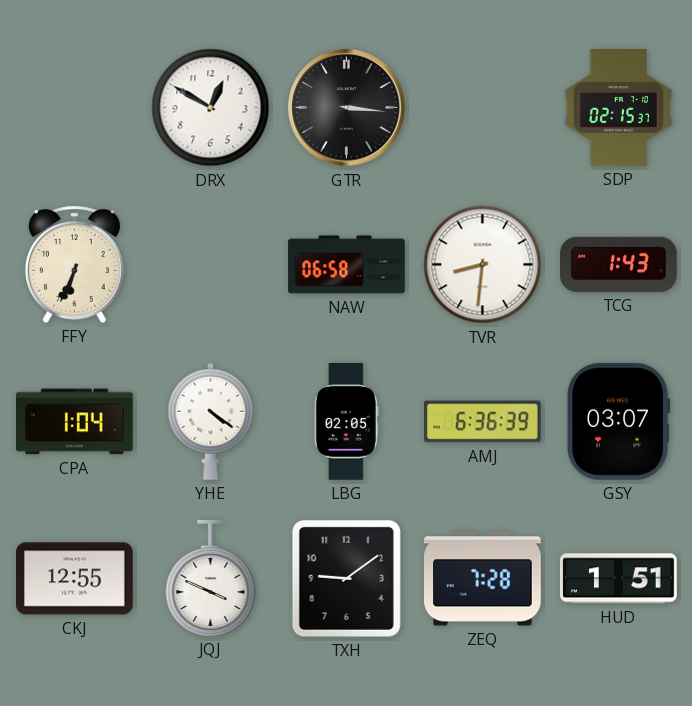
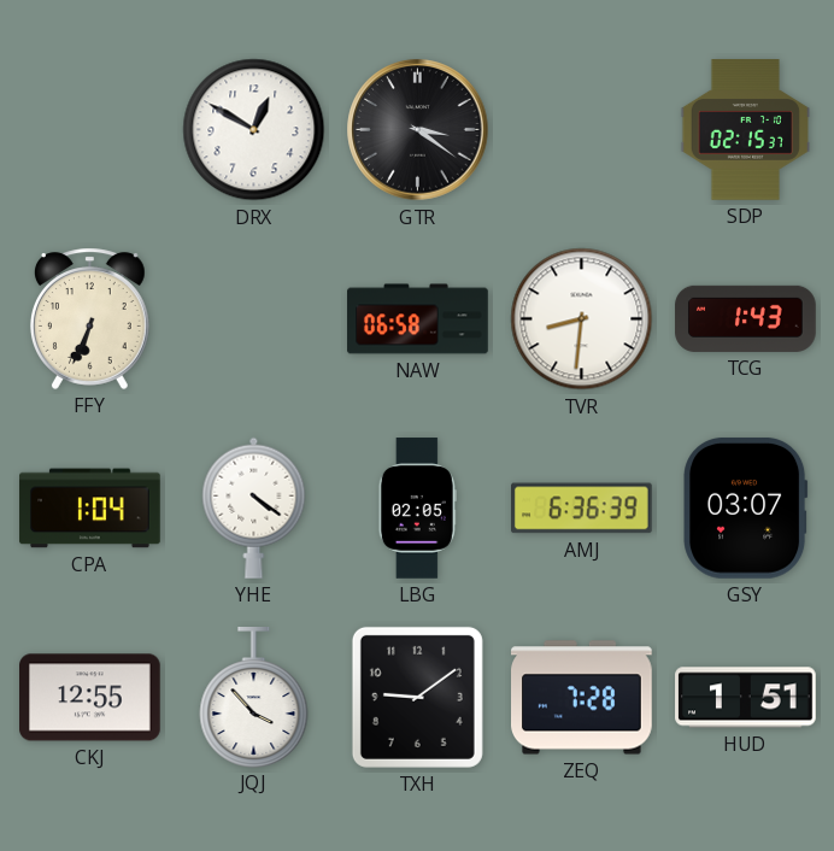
GTR: 3:16 -> 3:21
JQJ: 3:49 -> 3:53
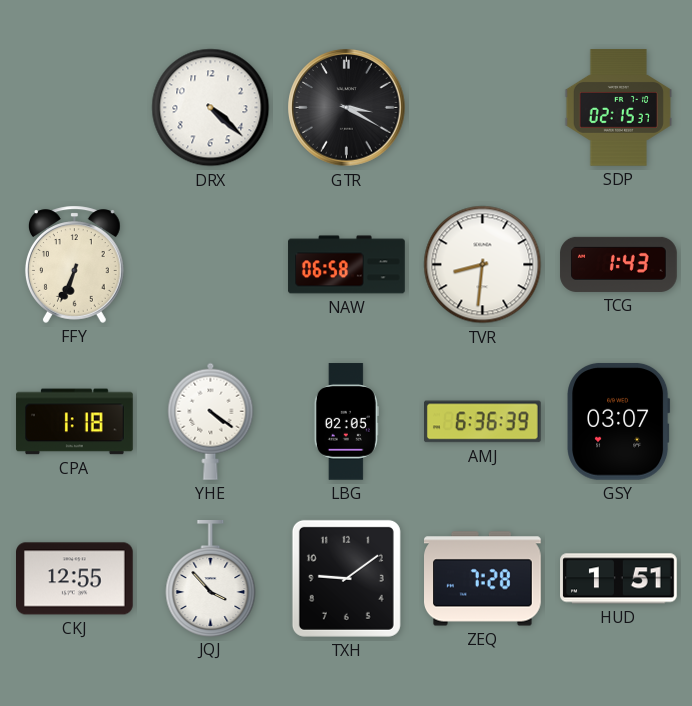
DRX: 12:50 -> 4:22
GTR: 3:21 -> 3:20
CPA: 1:04 -> 1:18
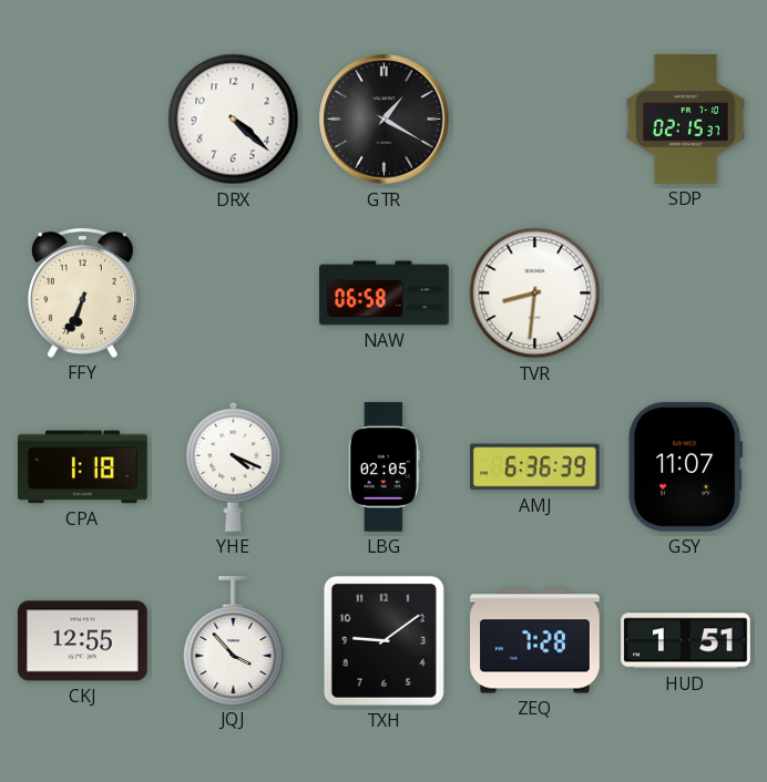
GTR: 3:20 -> 1:20
TCG: 1:43 -> none
YHE: 4:21 -> 4:19
GSY: 03:07 -> 11:07
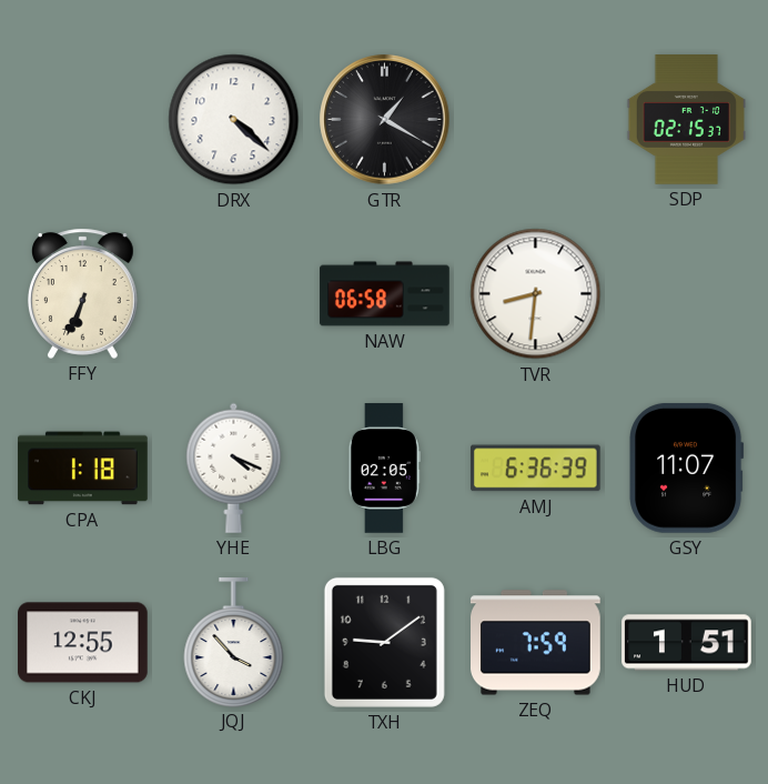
ZEQ: 7:28 -> 7:59
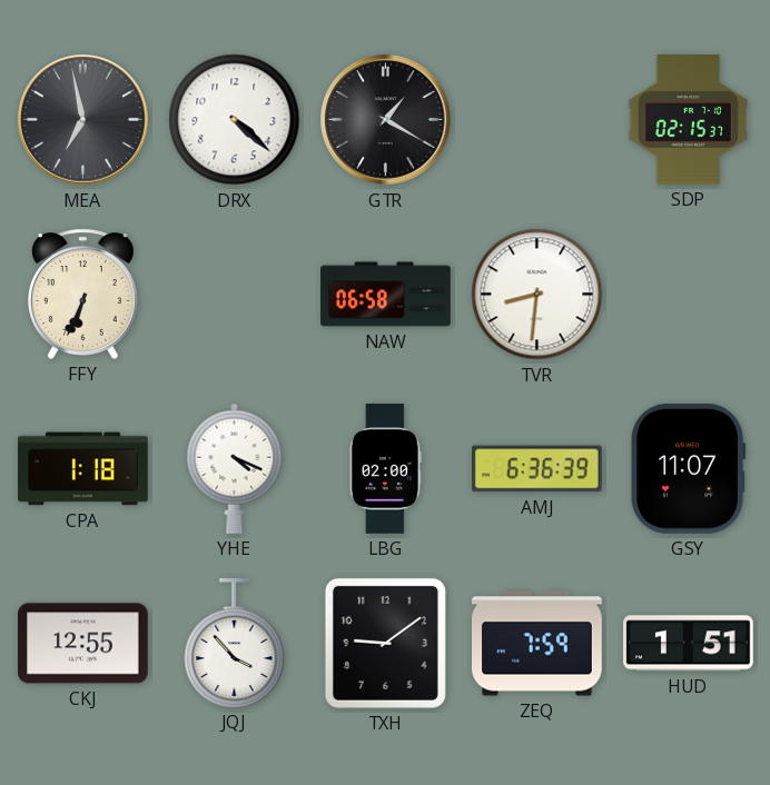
MEA: none -> 6:58
LBG: 02:05 -> 02:00
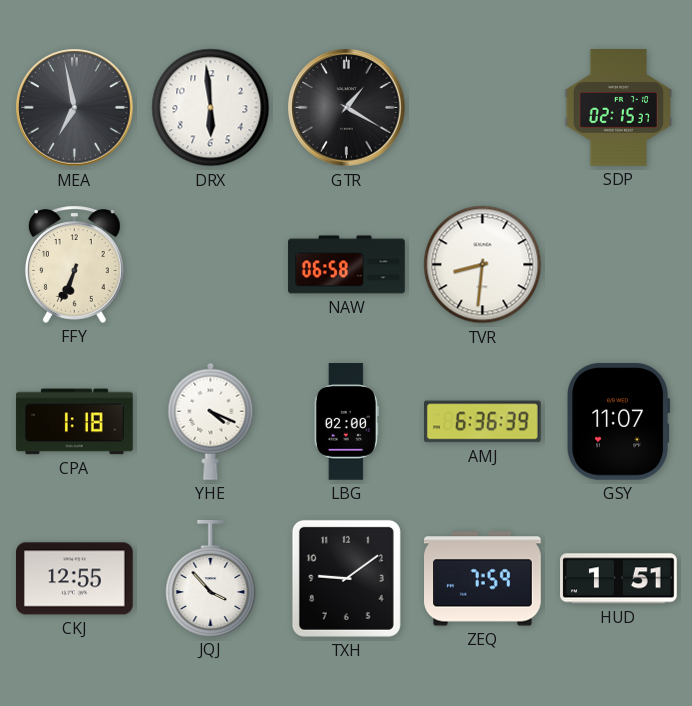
DRX: 4:22 -> 5:59
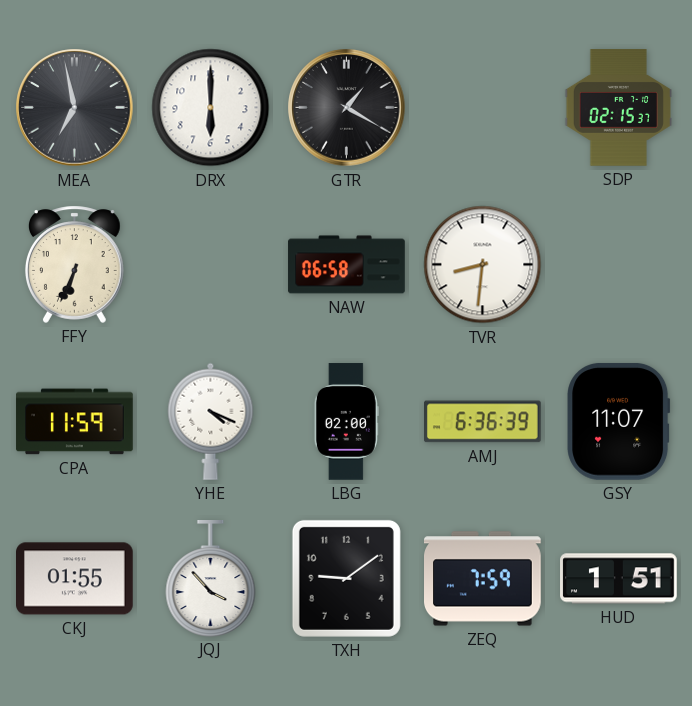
DRX: 5:59 -> 6:00
CPA: 1:18 -> 11:59
CKJ: 12:55 -> 01:55
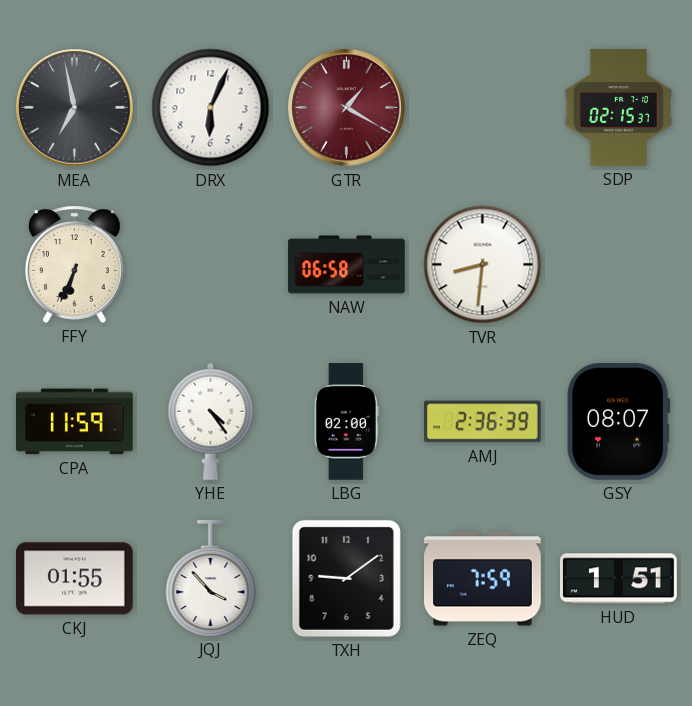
DRX: 6:00 -> 6:04
GTR dial: black -> burgundy
YHE: 4:19 -> 4:24
AMJ: 6:36 -> 2:36
GSY: 11:07 -> 08:07
